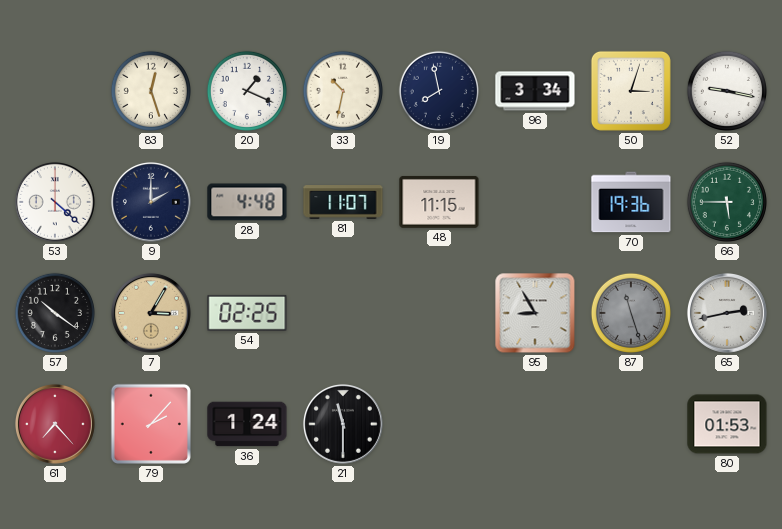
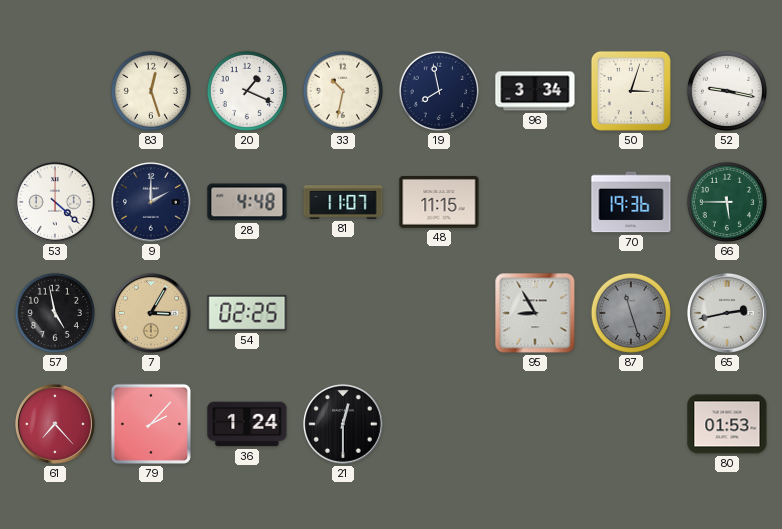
57: 10:21 -> 4:58
21: 11:30 -> 12:30
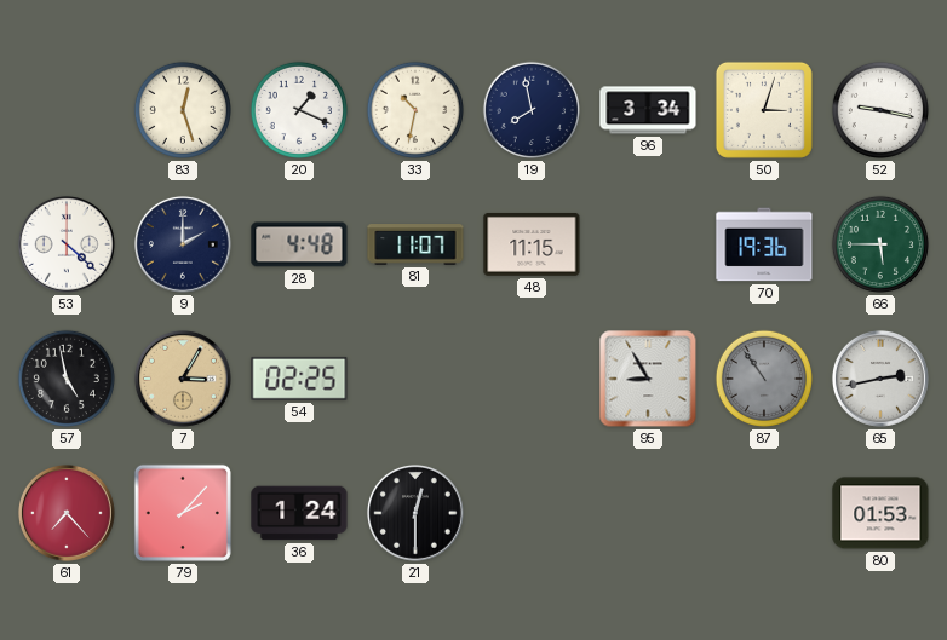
87: 11:27 -> 10:54
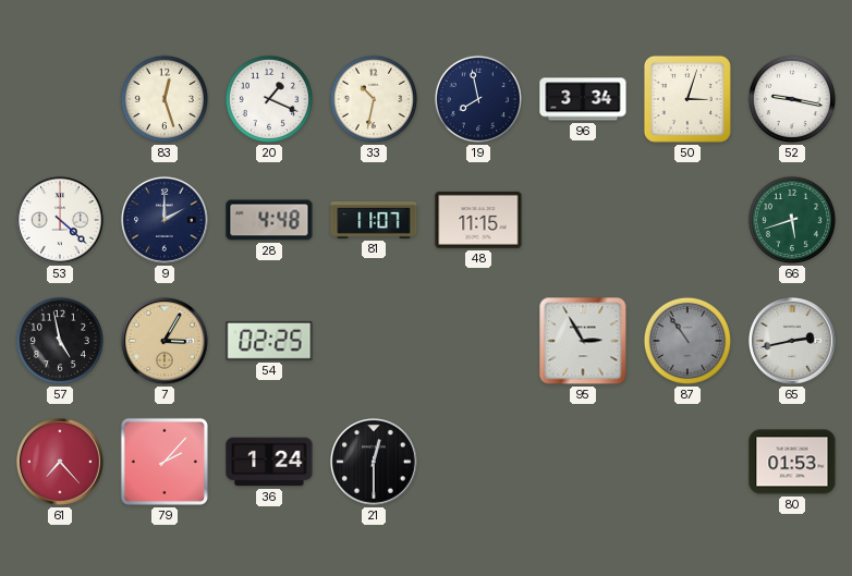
70: 19:36 -> none
66: 5:45 -> 5:42
95: 8:55 -> 2:55
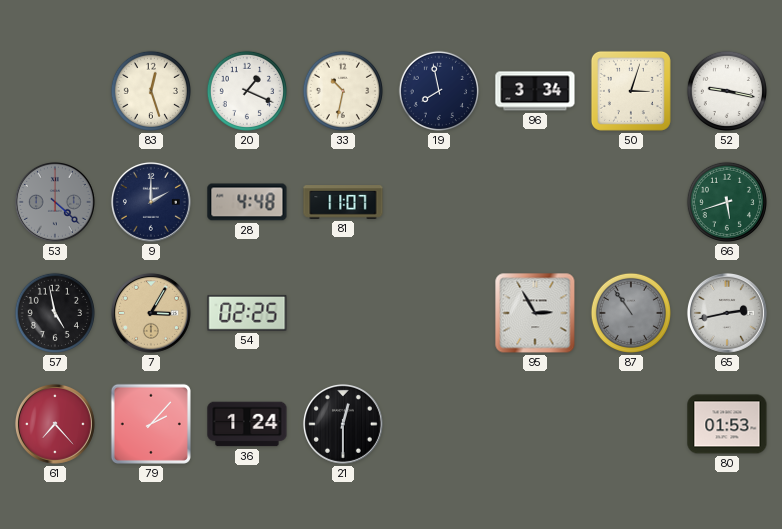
53 dial: white -> grey
48: 11:15 -> none
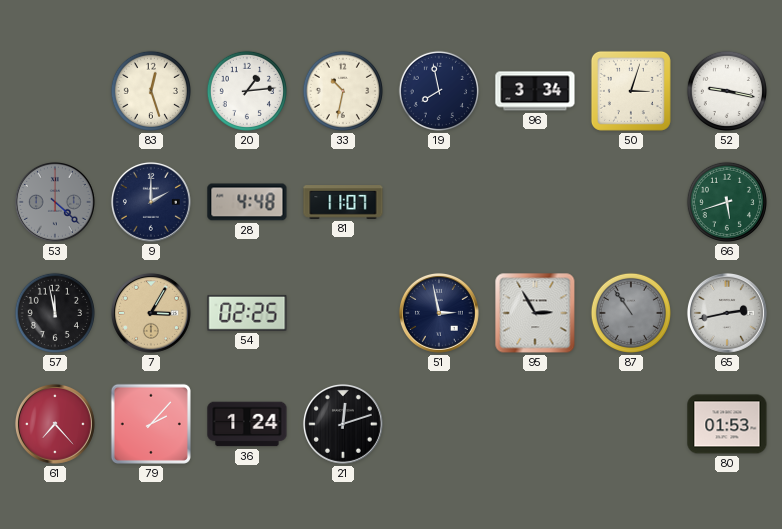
20: 1:19 -> 1:14
57: 4:58 -> 11:58
51: none -> 2:58
21: 12:30 -> 12:12
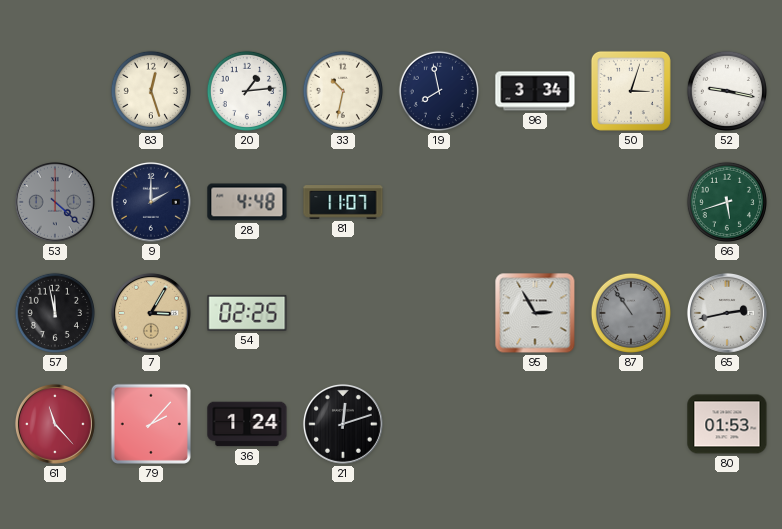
51: 2:58 -> none
61: 7:23 -> 11:23
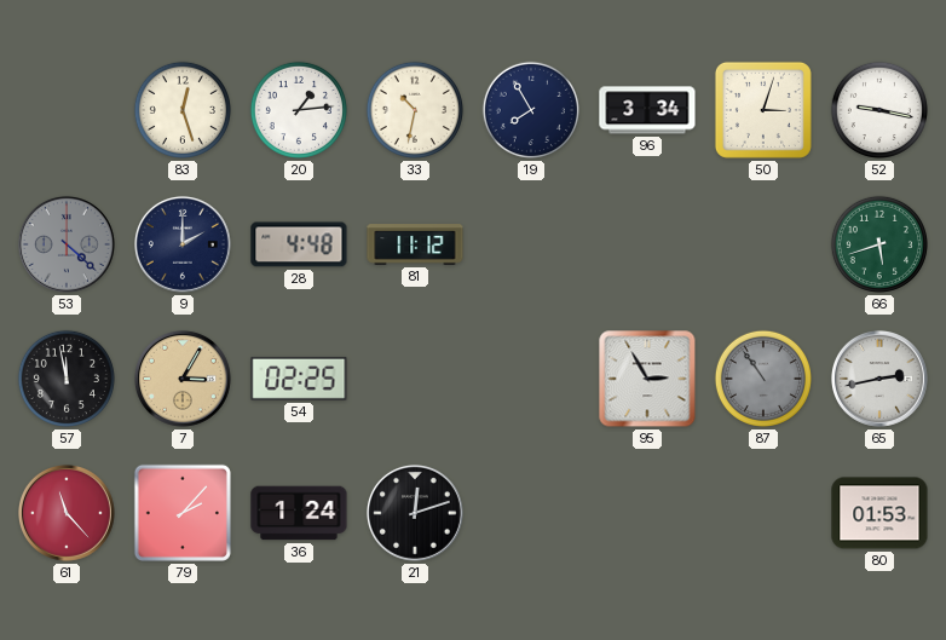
19: 7:58 -> 7:55
81: 11:07 -> 11:12
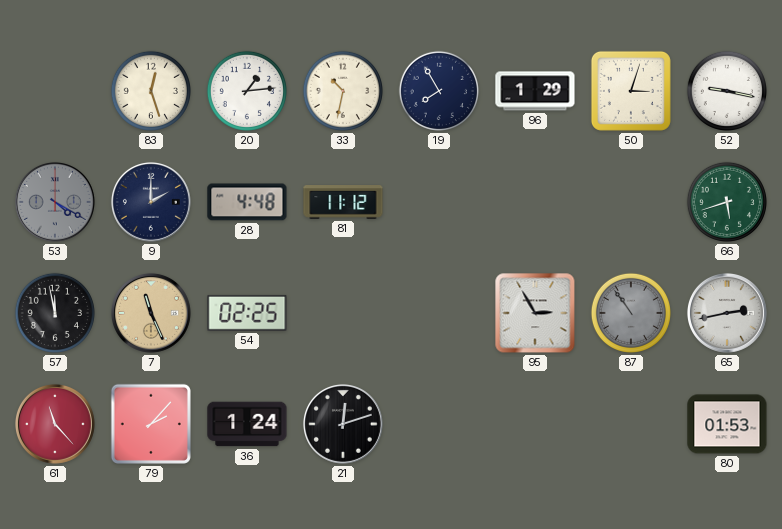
96: 3:34 -> 1:29
53: 4:22 -> 4:20
7: 3:05 -> 11:26
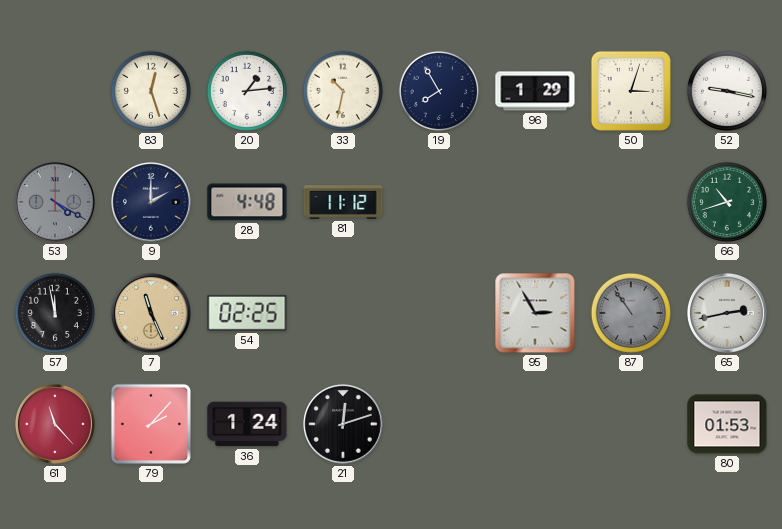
66: 5:42 -> 10:42
